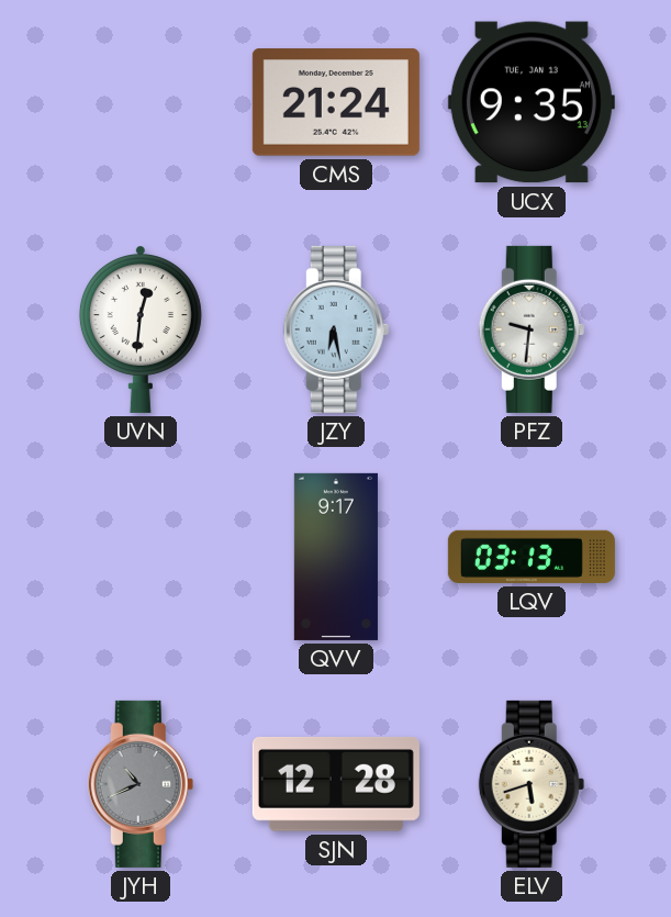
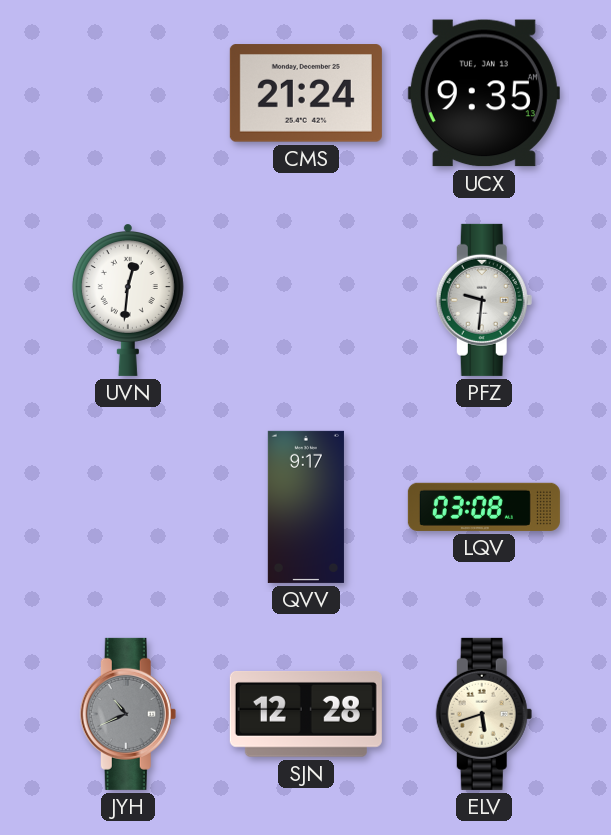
JZY: 6:28 -> none
LQV: 03:13 -> 03:08
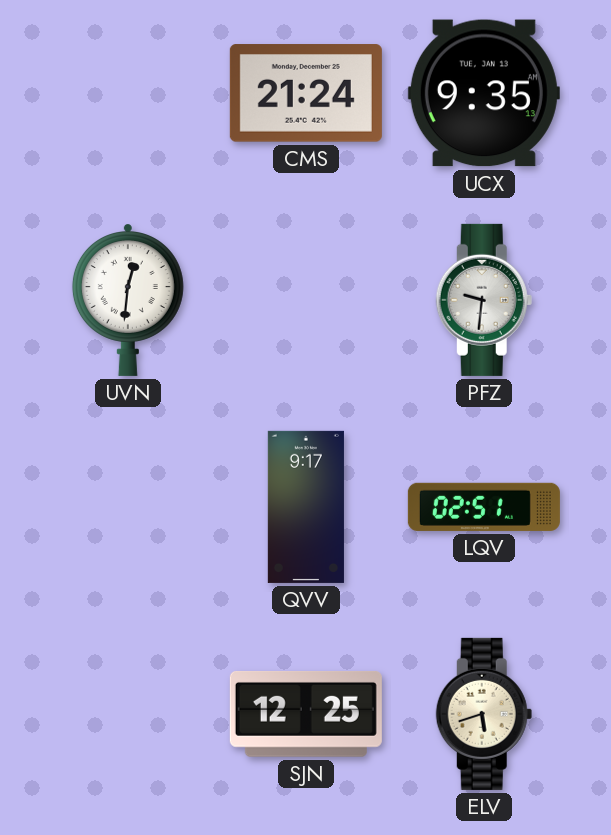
LQV: 03:08 -> 02:51
JYH: 10:41 -> none
SJN: 12:28 -> 12:25
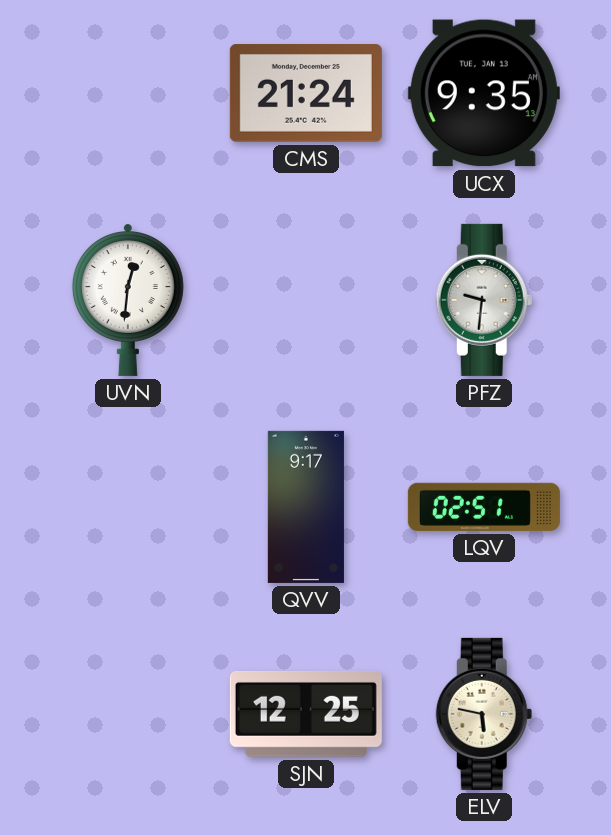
ELV: 5:42 -> 5:47
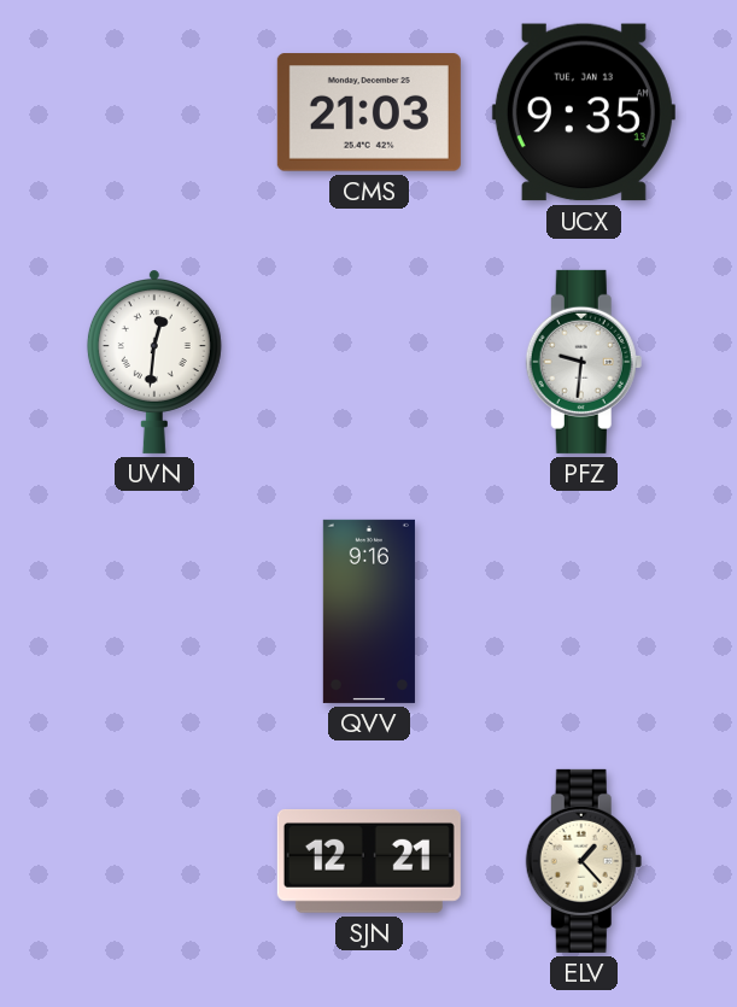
CMS: 21:24 -> 21:03
QVV: 9:17 -> 9:16
LQV: 02:51 -> none
SJN: 12:25 -> 12:21
ELV: 5:47 -> 1:23
